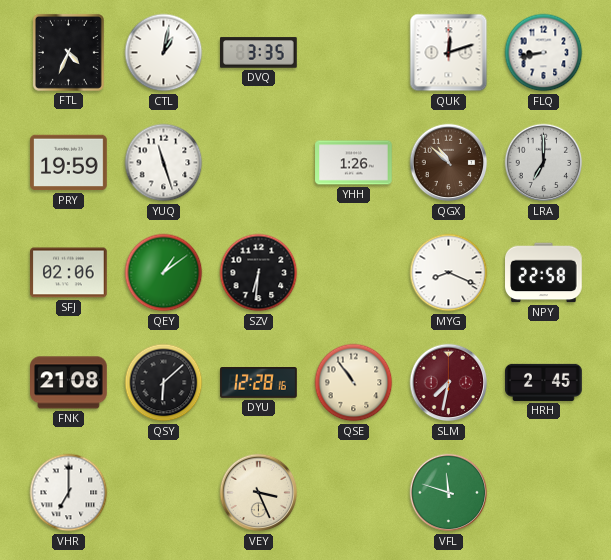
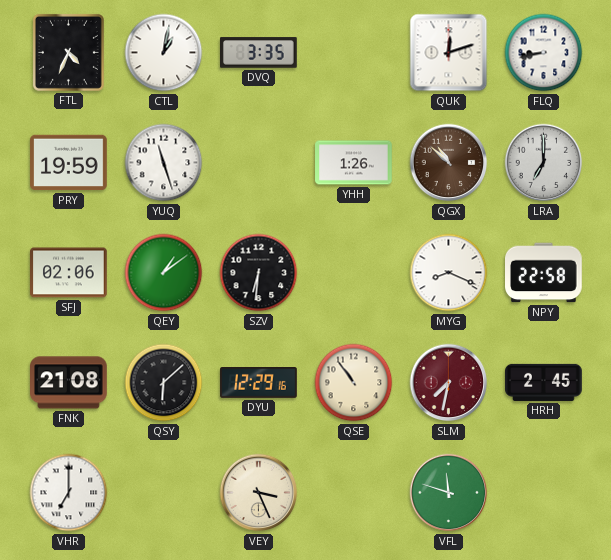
DYU: 12:28 -> 12:29
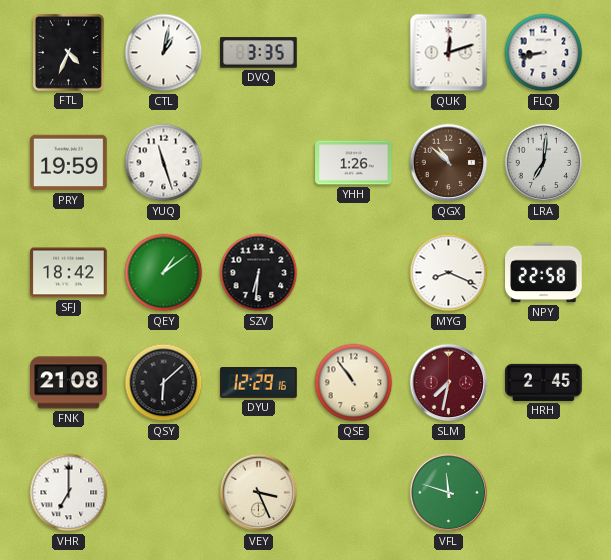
LRA: 7:00 -> 7:01
SFJ: 02:06 -> 18:42
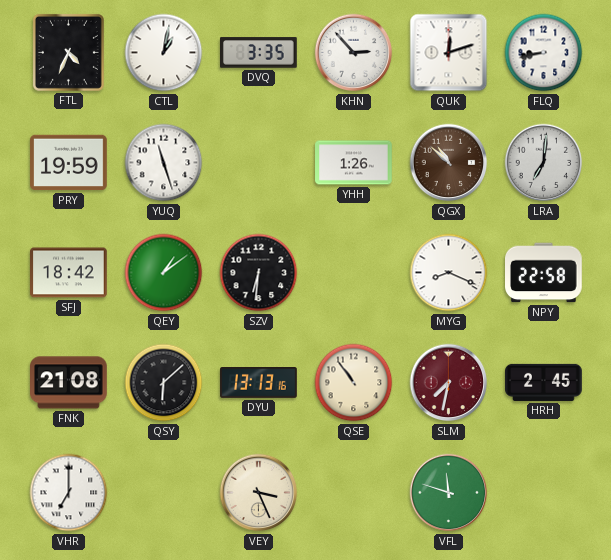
KHN: none -> 2:53
DYU: 12:29 -> 13:13
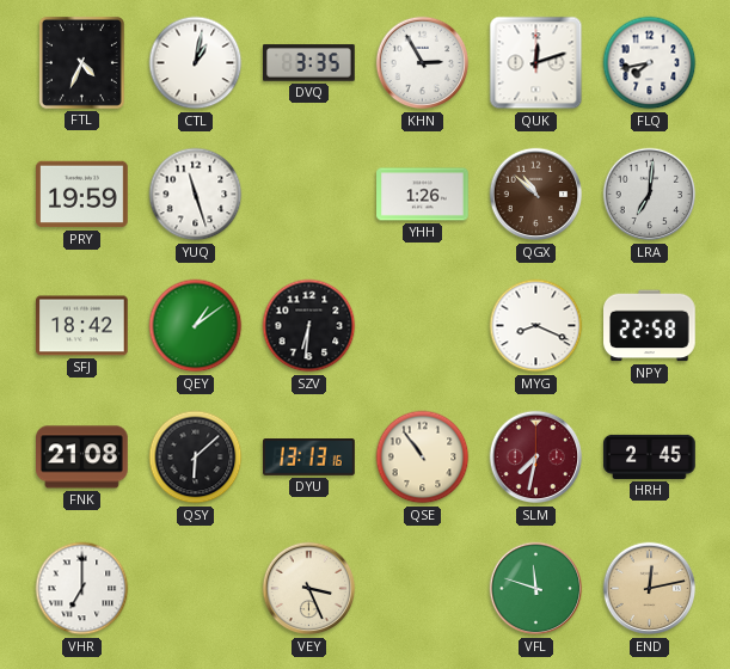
KHN: 2:53 -> 2:55
FLQ: 8:43 -> 7:43
END: none -> 12:13
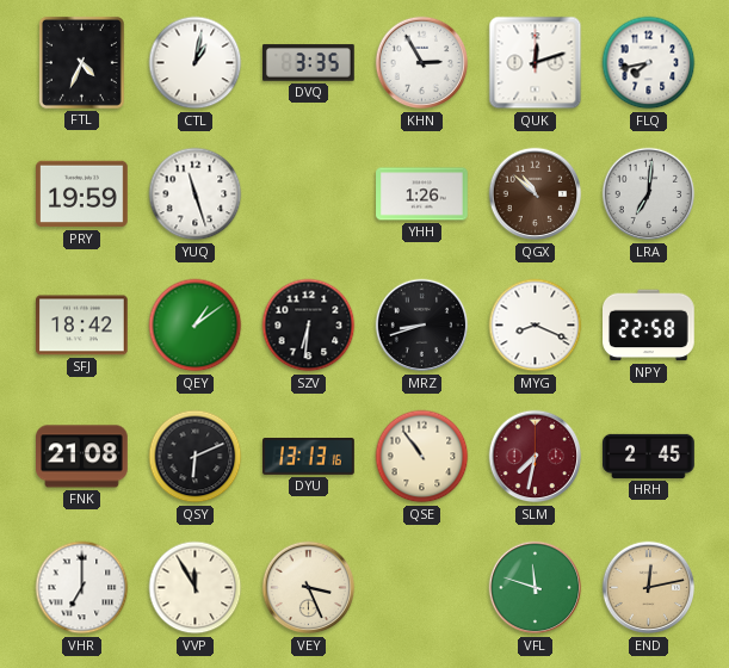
MRZ: none -> 8:42
QSY: 6:08 -> 6:11
VVP: none -> 11:55
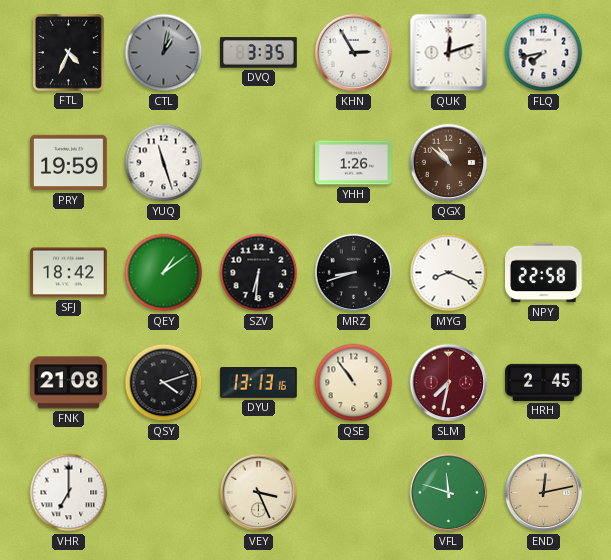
CTL dial: white -> grey
LRA: 7:01 -> none
QSY: 6:11 -> 4:12
VVP: 11:55 -> none
